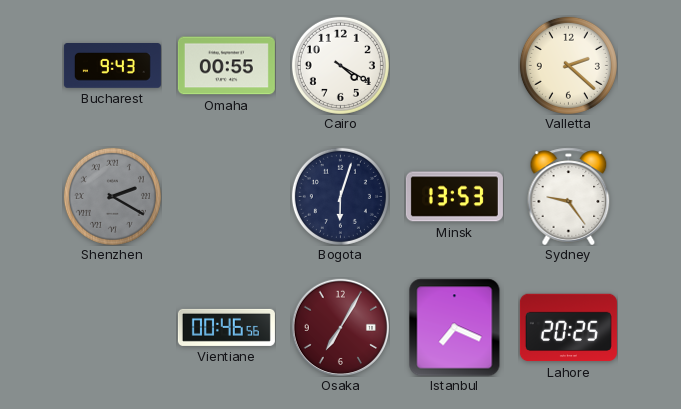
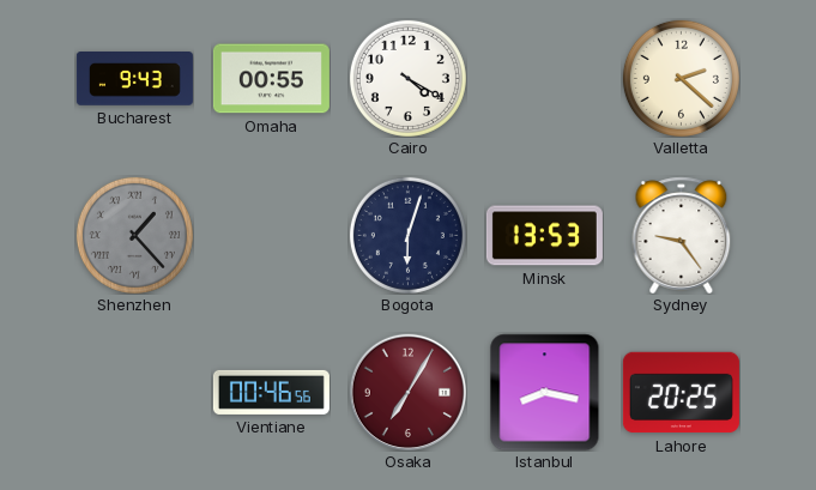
Shenzhen: 2:20 -> 1:23
Istanbul: 7:19 -> 8:17
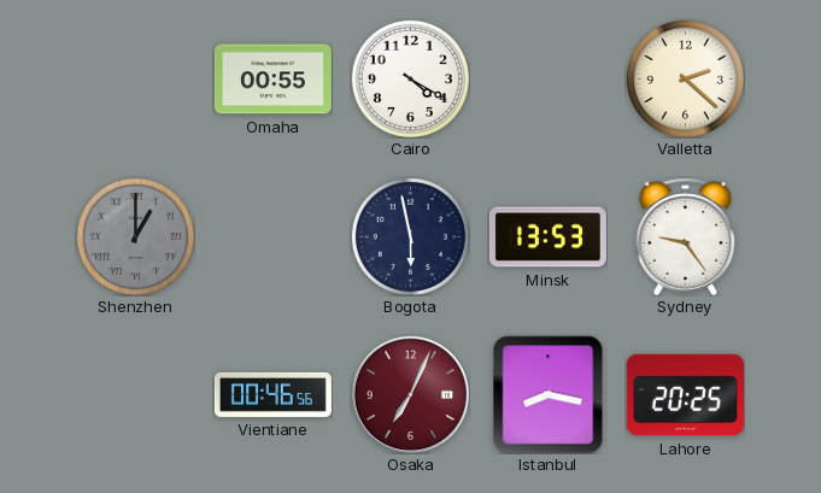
Bucharest: 9:43 -> none
Shenzhen: 1:23 -> 1:00
Bogota: 6:03 -> 5:58
Osaka: 7:05 -> 7:04
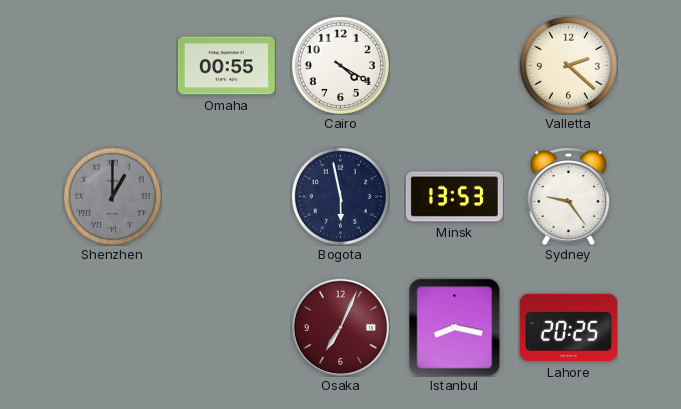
Vientiane: 00:46 -> none
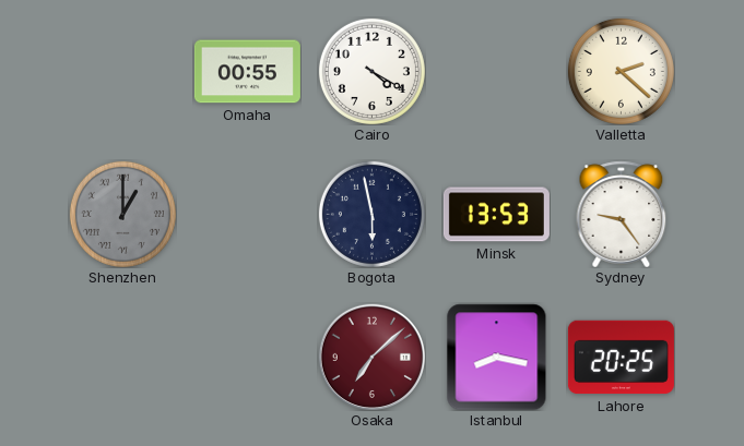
Osaka: 7:04 -> 7:08
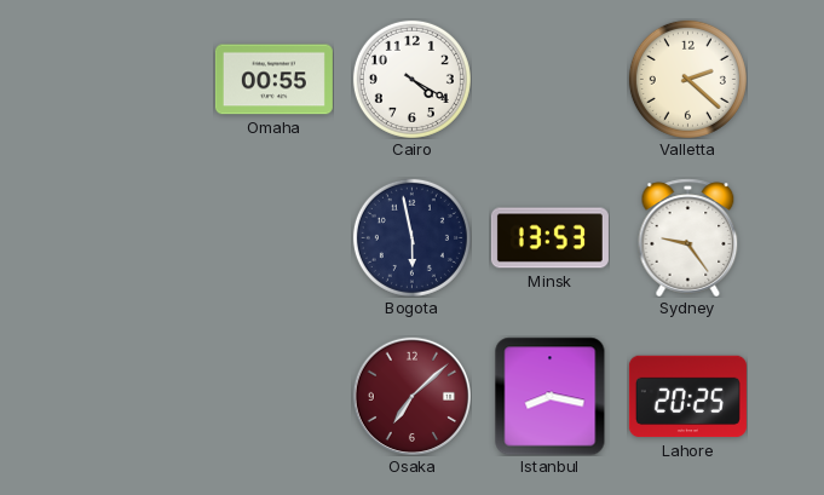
Shenzhen: 1:00 -> none
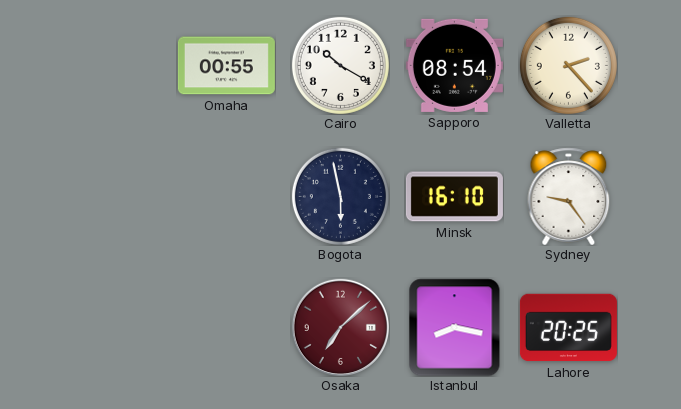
Cairo: 4:20 -> 10:20
Sapporo: none -> 08:54
Valletta: 2:22 -> 2:23
Minsk: 13:53 -> 16:10
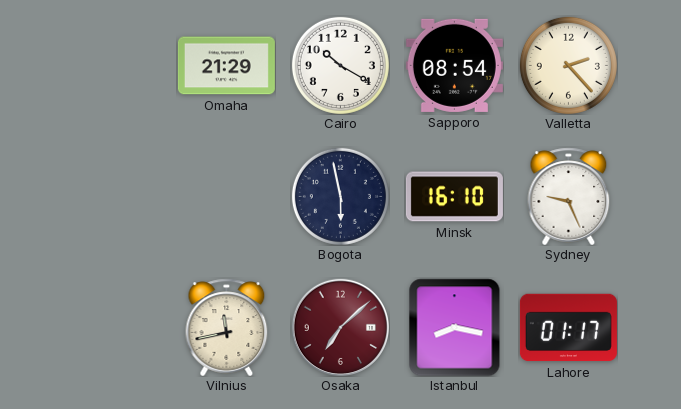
Omaha: 00:55 -> 21:29
Sydney: 9:24 -> 9:26
Vilnius: none -> 11:43
Lahore: 20:25 -> 01:17
